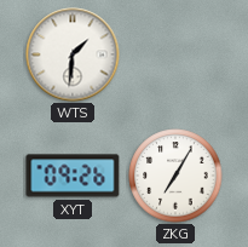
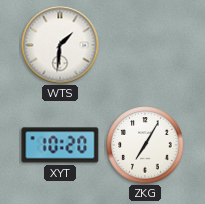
XYT: 09:26 -> 10:20
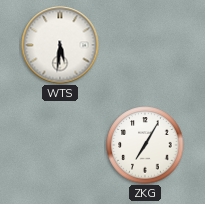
WTS: 1:31 -> 5:31
XYT: 10:20 -> none
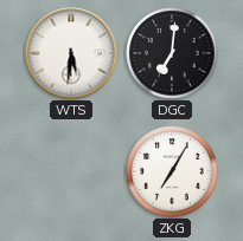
DGC: none -> 7:01
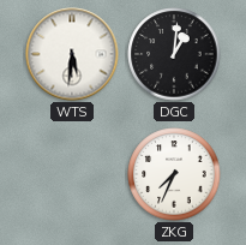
DGC: 7:01 -> 1:01
ZKG: 7:05 -> 7:34
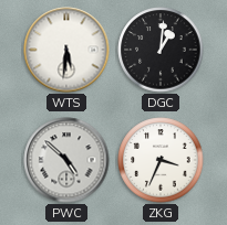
PWC: none -> 4:52
ZKG: 7:34 -> 3:34
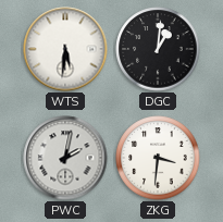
PWC: 4:52 -> 2:02
ZKG: 3:34 -> 3:31
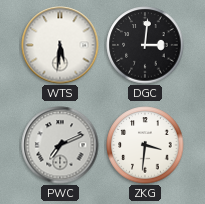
DGC: 1:01 -> 3:01
PWC: 2:02 -> 7:11
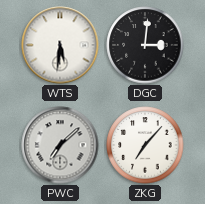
PWC: 7:11 -> 7:08
ZKG: 3:31 -> 7:07
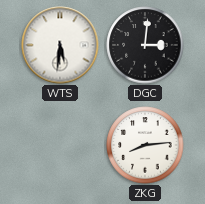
PWC: 7:08 -> none
ZKG: 7:07 -> 8:14
